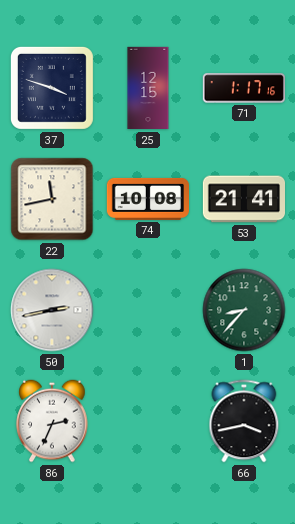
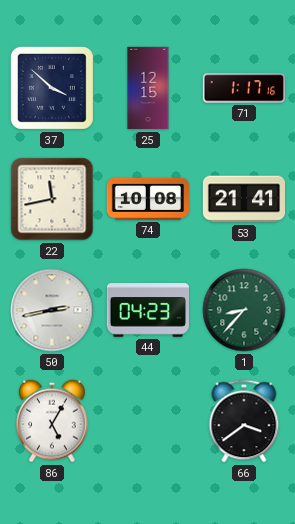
37: 3:48 -> 3:52
44: none -> 04:23
86: 2:34 -> 5:05
66: 3:43 -> 3:39
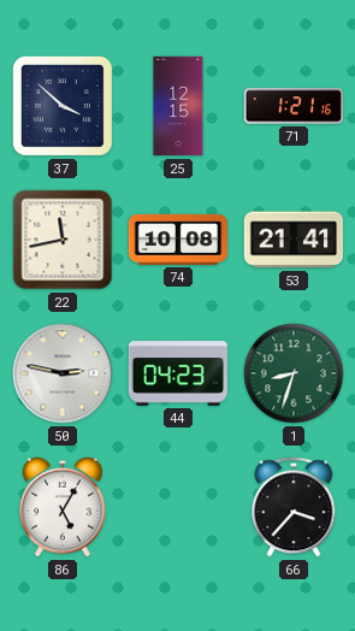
71: 1:17 -> 1:21
50: 2:43 -> 2:47
1: 8:37 -> 8:33
66: 3:39 -> 3:37
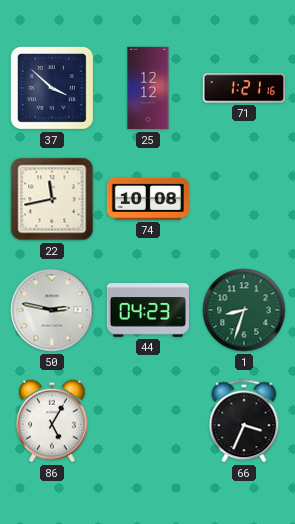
25: 12:15 -> 12:12
53: 21:41 -> none
66: 3:37 -> 3:34
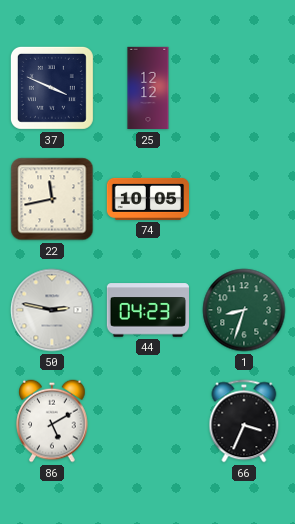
37: 3:52 -> 3:49
71: 1:21 -> none
74: 10:08 -> 10:05
86: 5:05 -> 5:10
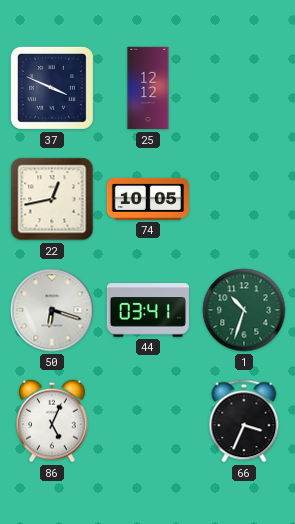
22: 11:43 -> 12:43
50: 2:47 -> 6:18
44: 04:23 -> 03:41
1: 8:33 -> 10:33
86: 5:10 -> 5:04
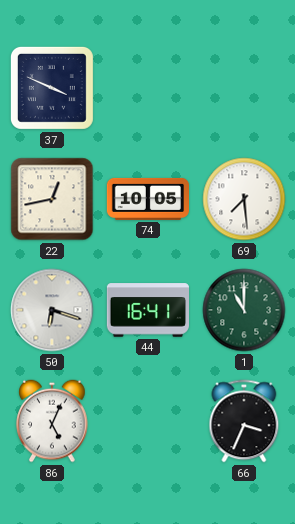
25: 12:12 -> none
69: none -> 7:29
44: 03:41 -> 16:41
1: 10:33 -> 11:00
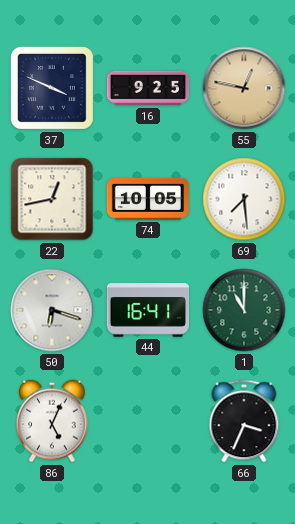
16: none -> 9:25
55: none -> 12:47
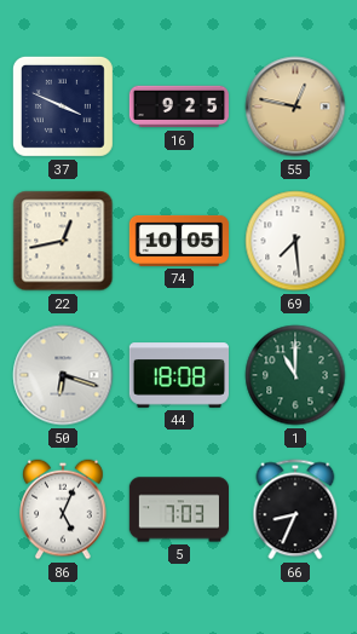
44: 16:41 -> 18:08
5: none -> 7:03
66: 3:34 -> 8:34
